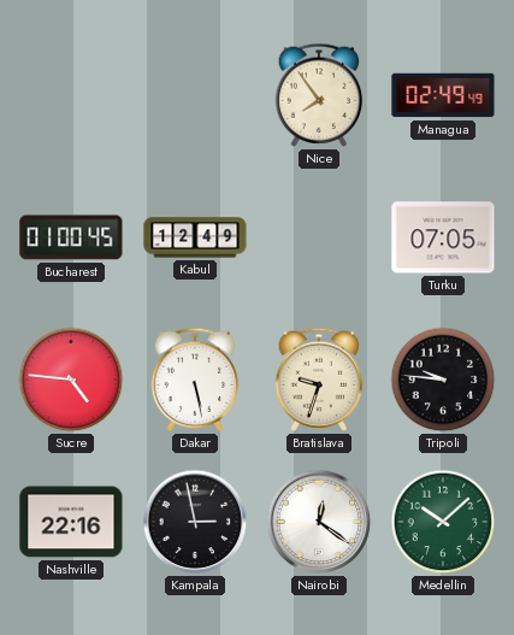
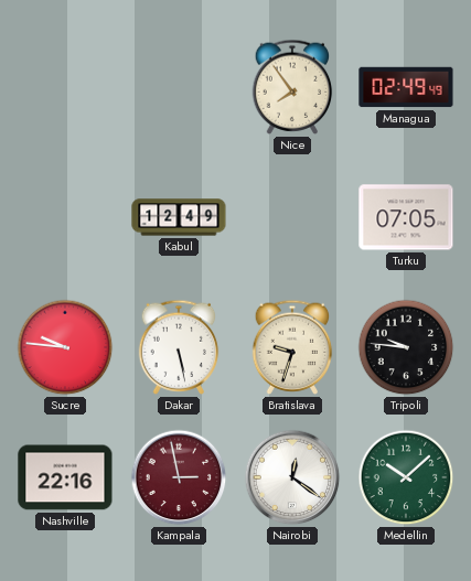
Bucharest: 01:00 -> none
Sucre: 4:46 -> 9:46
Kampala dial: black -> burgundy
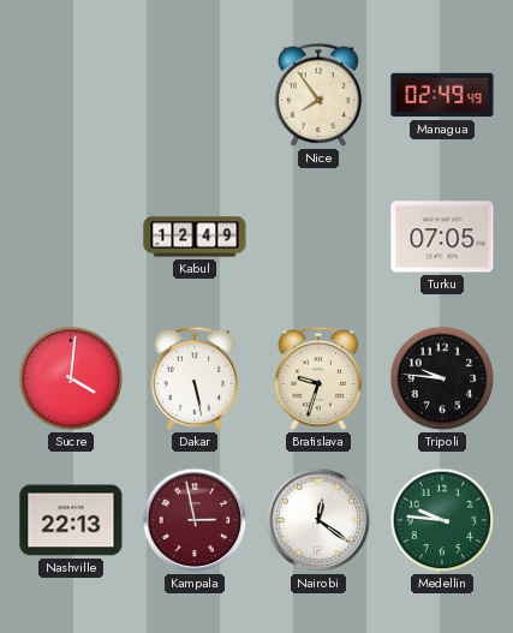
Sucre: 9:46 -> 4:01
Nashville: 22:16 -> 22:13
Medellin: 10:08 -> 9:46
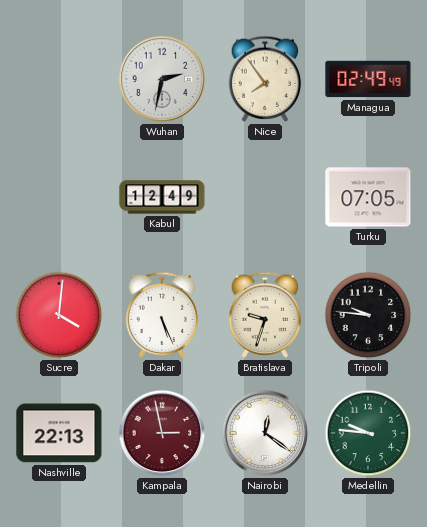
Wuhan: none -> 2:32
Dakar: 5:28 -> 5:26
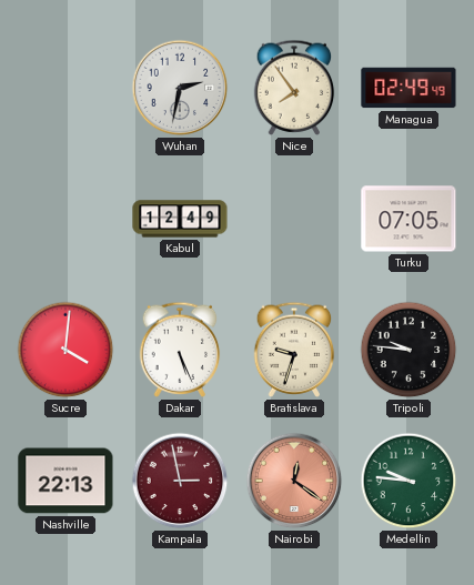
Nairobi dial: white -> salmon
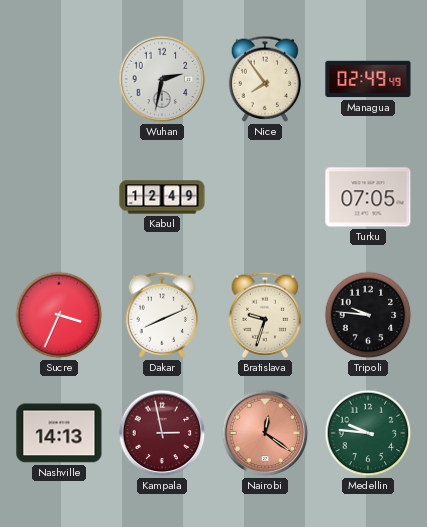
Sucre: 4:01 -> 3:34
Dakar: 5:26 -> 8:11
Nashville: 22:13 -> 14:13
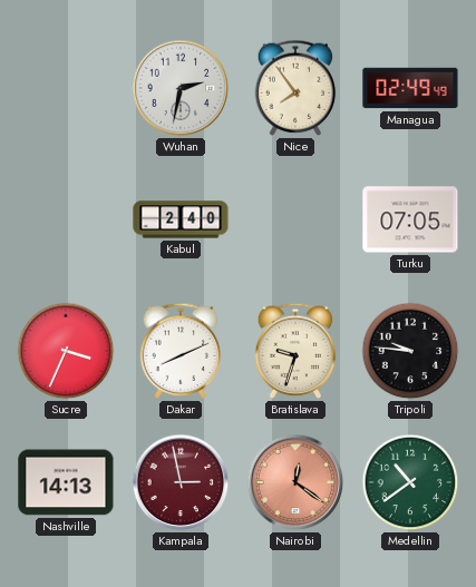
Kabul: 12:49 -> 2:40
Medellin: 9:46 -> 10:39
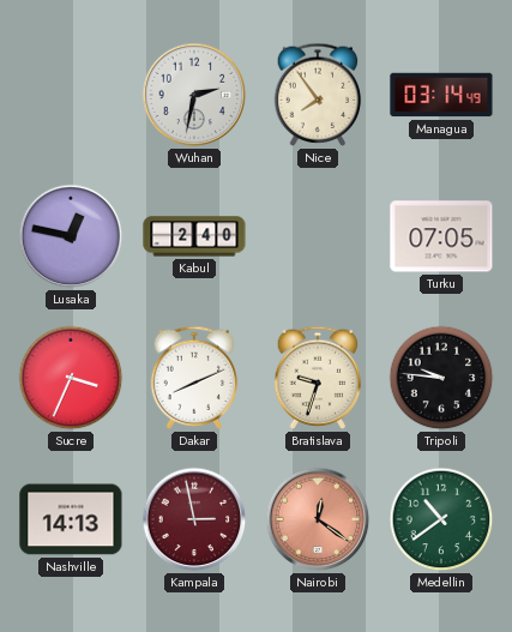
Managua: 02:49 -> 03:14
Lusaka: none -> 12:47
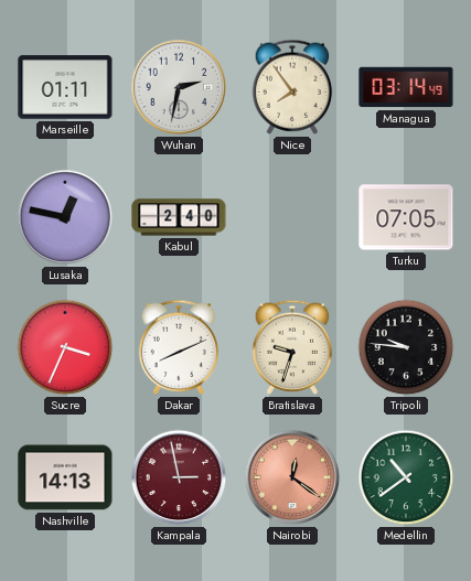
Marseille: none -> 01:11
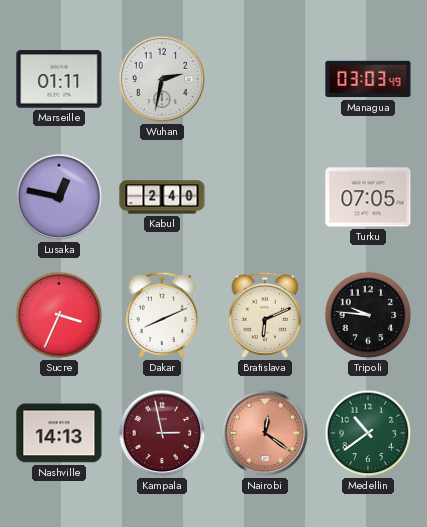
Nice: 7:54 -> none
Managua: 03:14 -> 03:03
Bratislava: 9:33 -> 6:11
